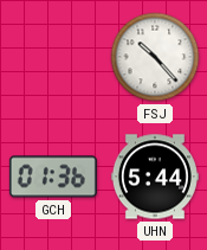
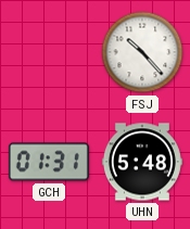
GCH: 01:36 -> 01:31
UHN: 5:44 -> 5:48
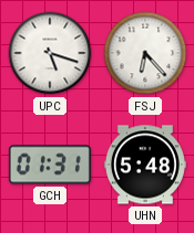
UPC: none -> 5:18
FSJ: 10:23 -> 6:23
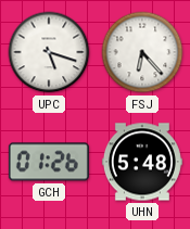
GCH: 01:31 -> 01:26
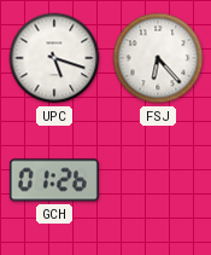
UHN: 5:48 -> none
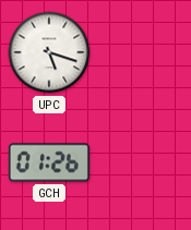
FSJ: 6:23 -> none
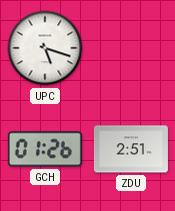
ZDU: none -> 2:51
